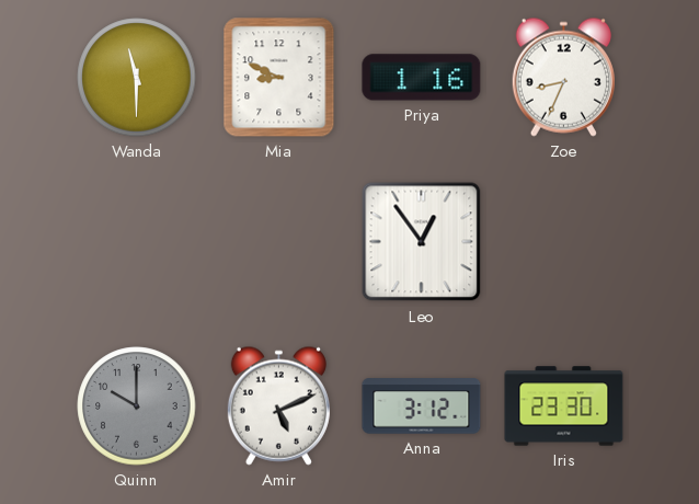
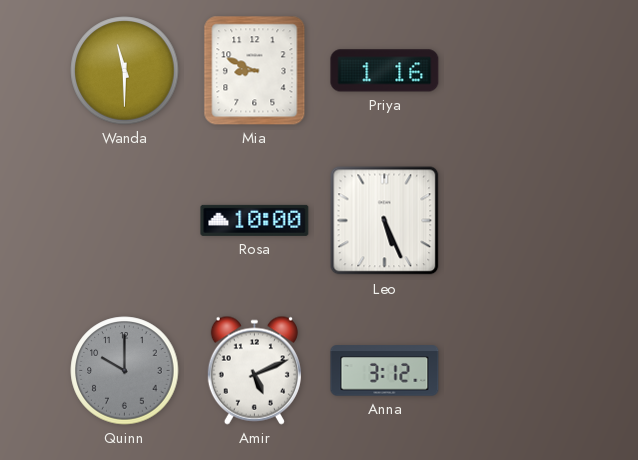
Zoe: 8:34 -> none
Rosa: none -> 10:00
Leo: 12:54 -> 5:26
Iris: 23:30 -> none
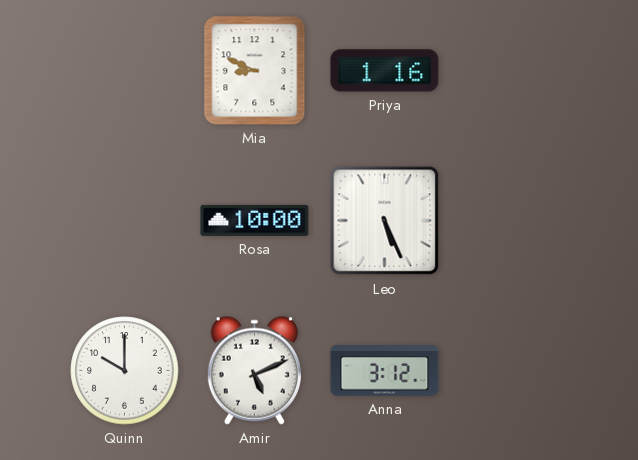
Wanda: 11:30 -> none
Quinn dial: grey -> white
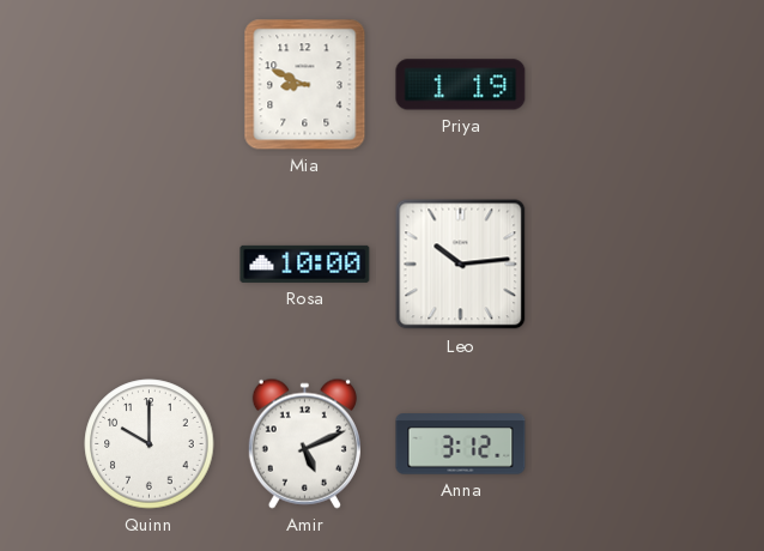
Priya: 1:16 -> 1:19
Leo: 5:26 -> 10:14
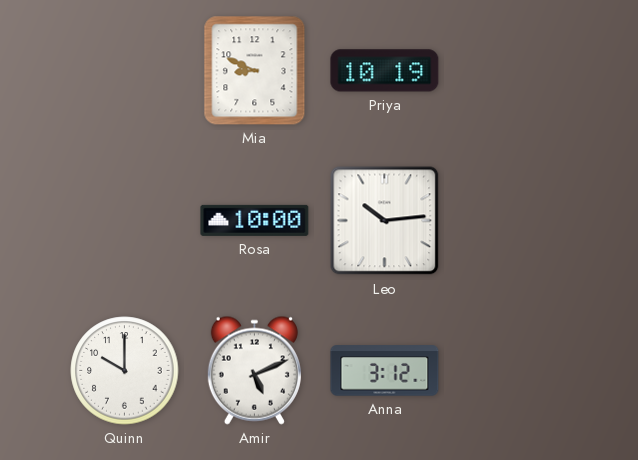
Priya: 1:19 -> 10:19
